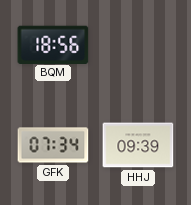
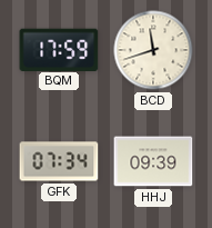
BQM: 18:56 -> 17:59
BCD: none -> 11:42
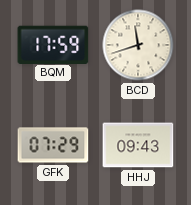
GFK: 07:34 -> 07:29
HHJ: 09:39 -> 09:43
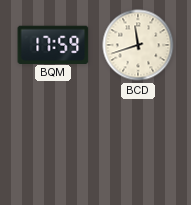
GFK: 07:29 -> none
HHJ: 09:43 -> none
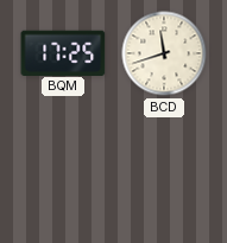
BQM: 17:59 -> 17:25
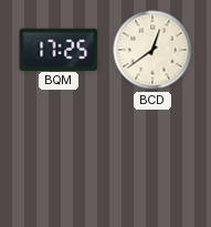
BCD: 11:42 -> 12:39
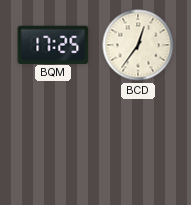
BCD: 12:39 -> 12:36
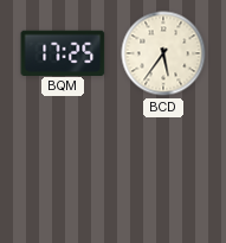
BCD: 12:36 -> 5:36
